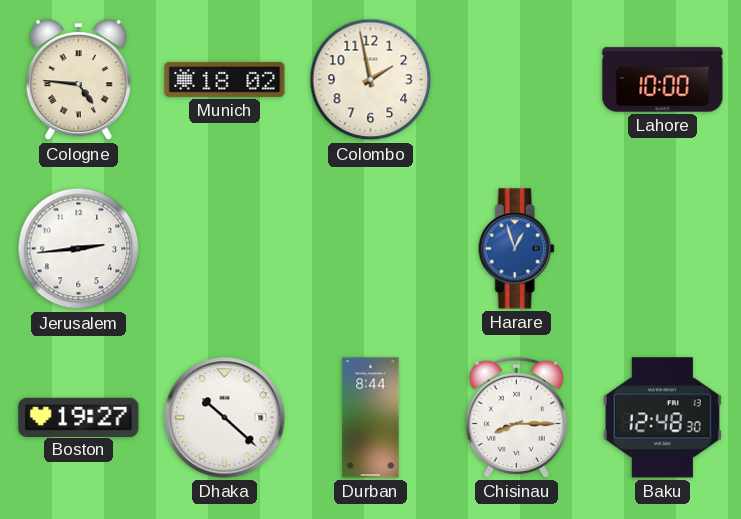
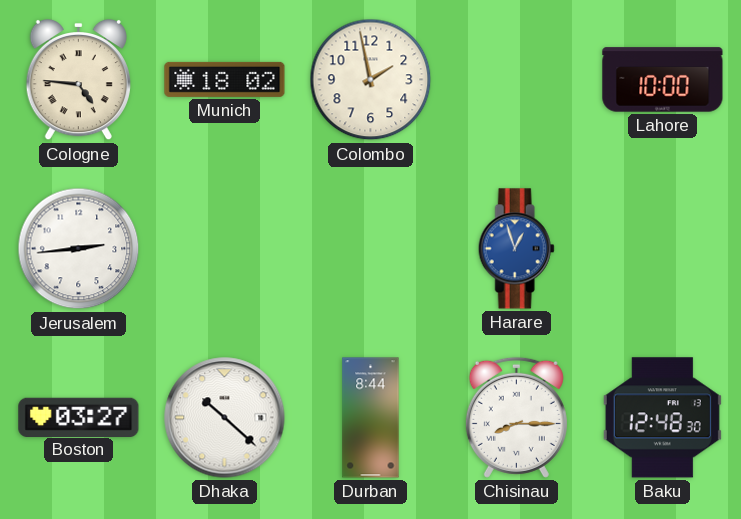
Boston: 19:27 -> 03:27
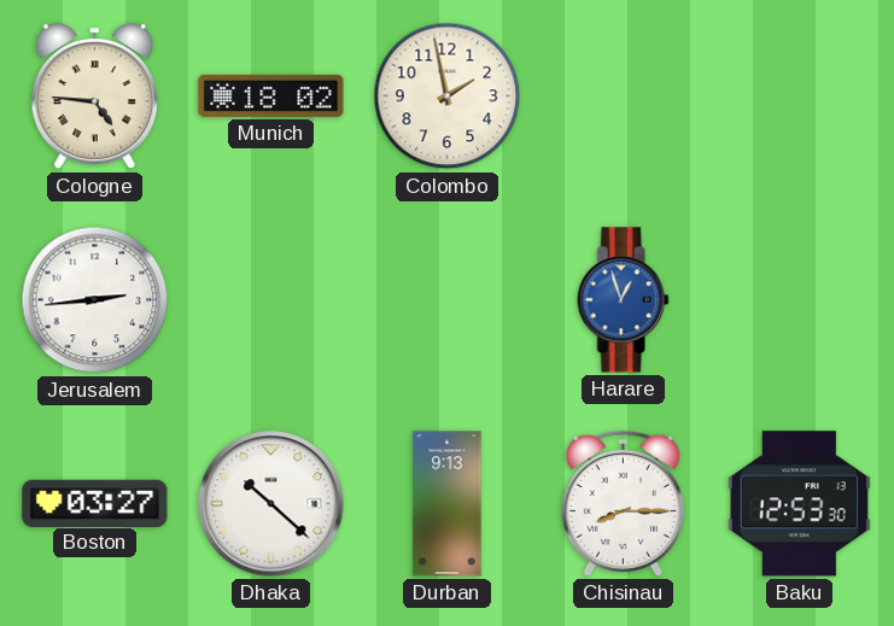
Lahore: 10:00 -> none
Durban: 8:44 -> 9:13
Baku: 12:48 -> 12:53
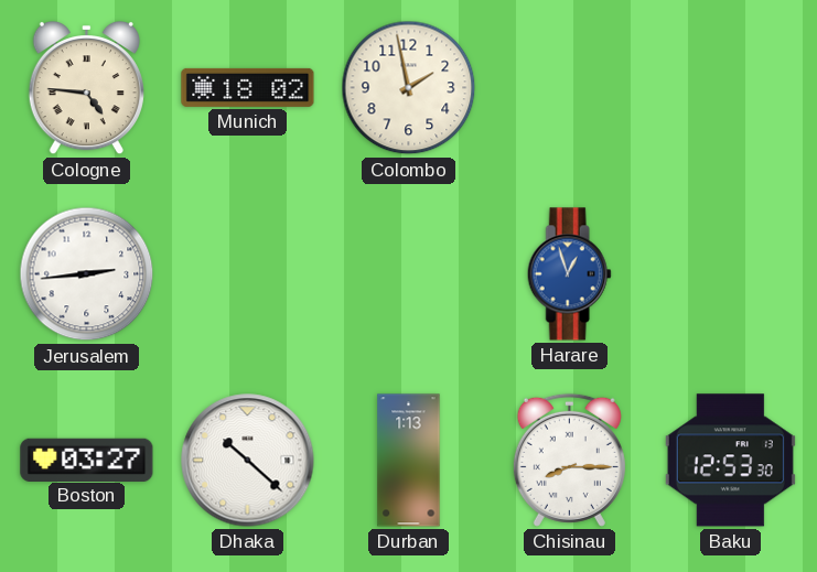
Durban: 9:13 -> 1:13
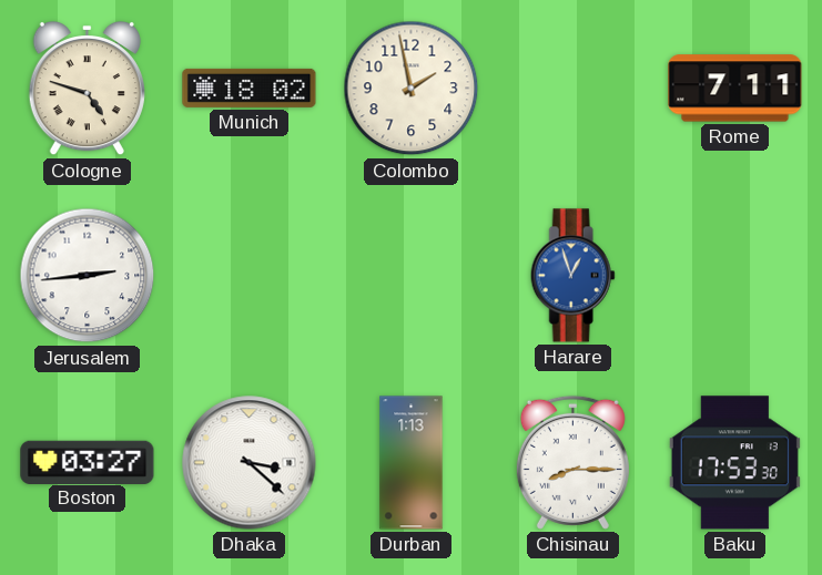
Cologne: 4:46 -> 4:48
Rome: none -> 7:11
Dhaka: 10:22 -> 3:22
Baku: 12:53 -> 17:53
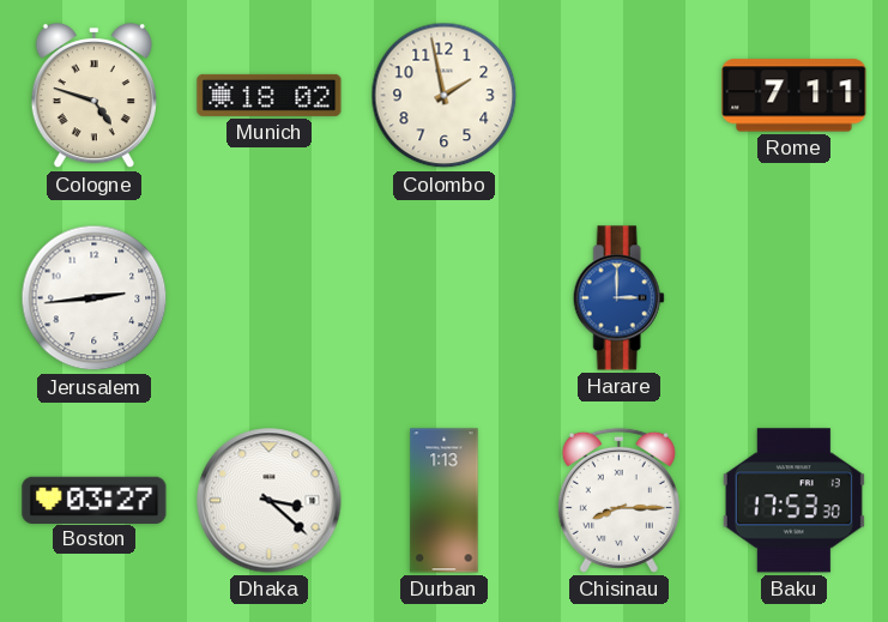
Harare: 12:57 -> 3:00
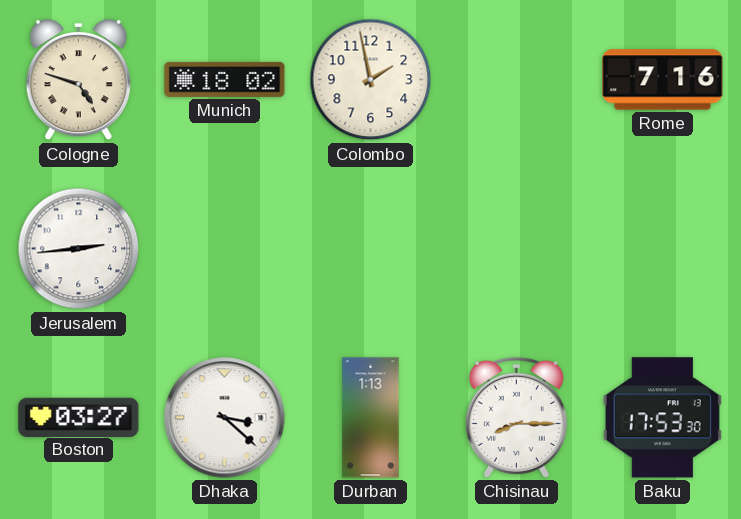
Rome: 7:11 -> 7:16
Harare: 3:00 -> none
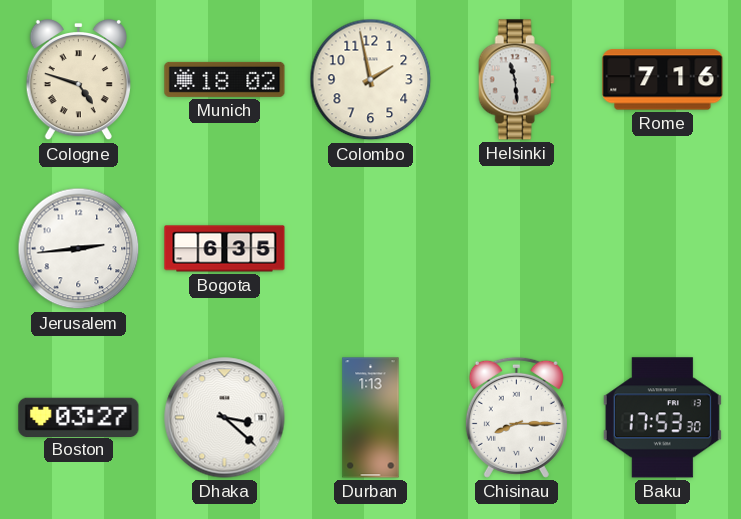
Helsinki: none -> 11:29
Bogota: none -> 6:35
